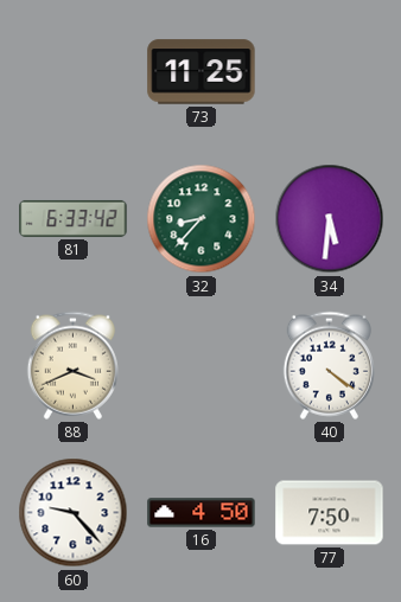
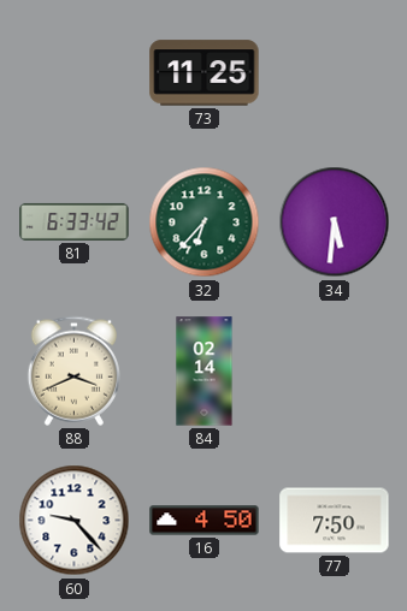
32: 8:37 -> 6:37
84: none -> 02:14
40: 4:21 -> none
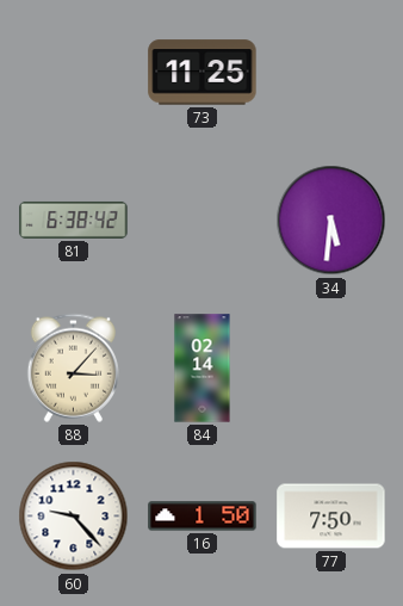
81: 6:33 -> 6:38
32: 6:37 -> none
88: 3:41 -> 3:07
16: 4:50 -> 1:50
